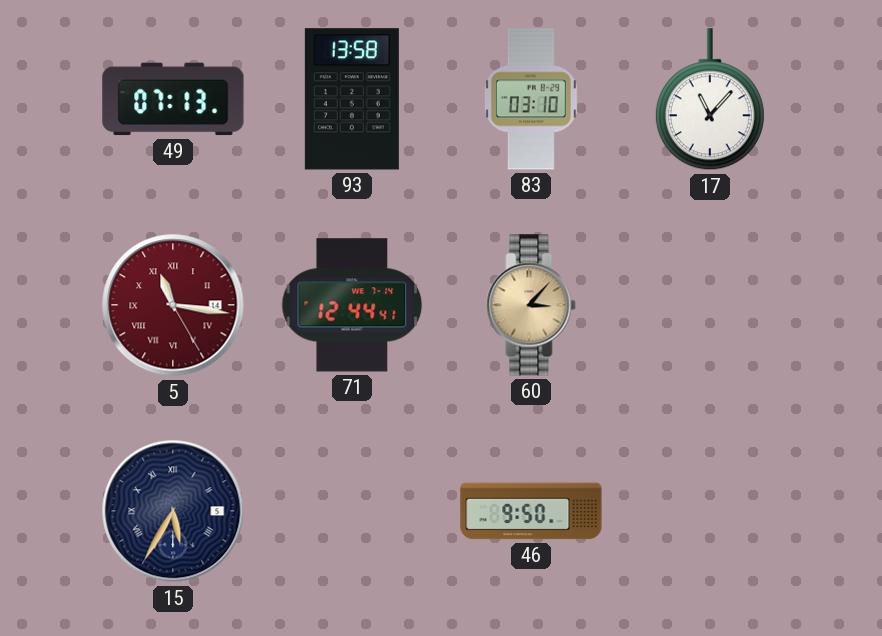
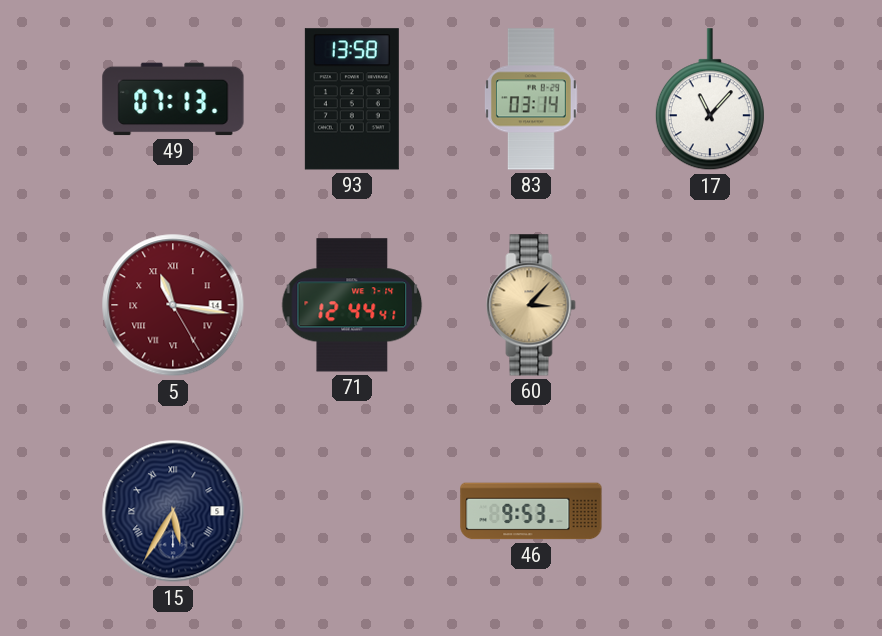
83: 03:10 -> 03:14
46: 9:50 -> 9:53
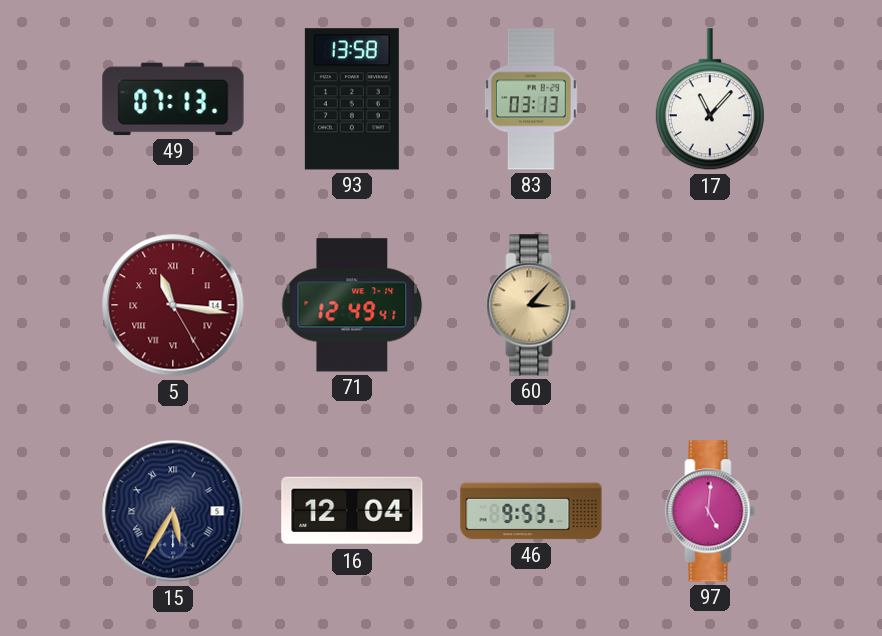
83: 03:14 -> 03:13
71: 12:44 -> 12:49
16: none -> 12:04
97: none -> 5:01
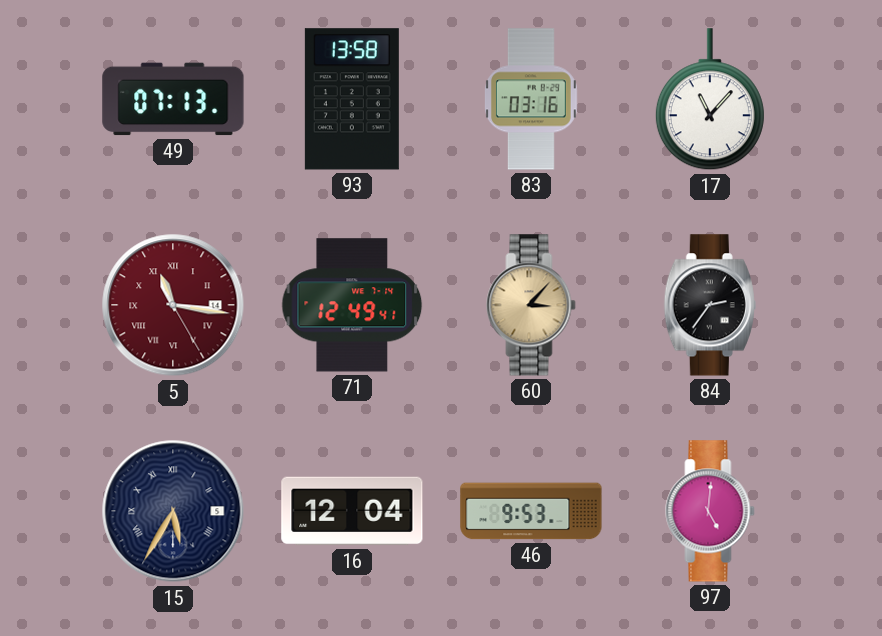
83: 03:13 -> 03:16
84: none -> 2:36
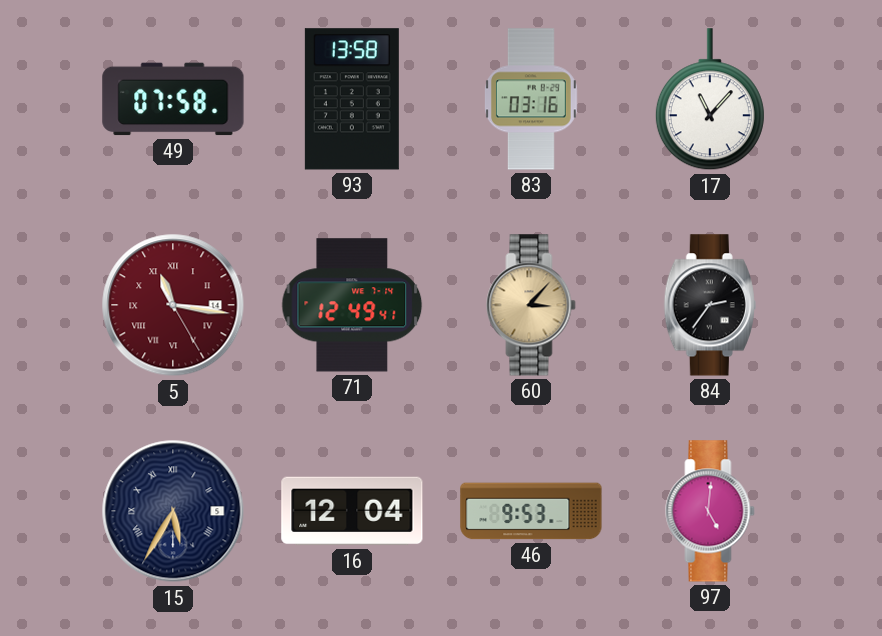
49: 07:13 -> 07:58
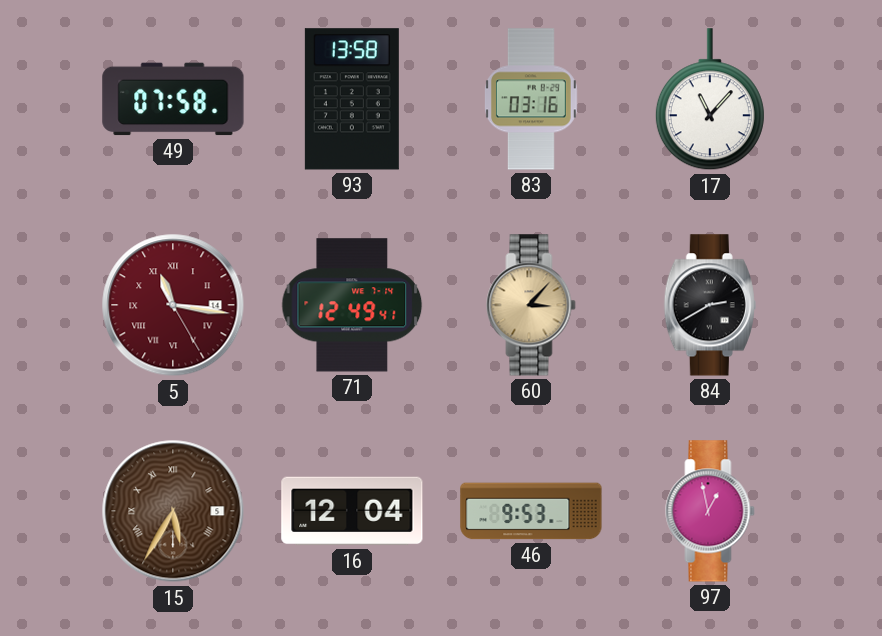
84: 2:36 -> 2:40
15 dial: navy -> brown
97: 5:01 -> 12:58
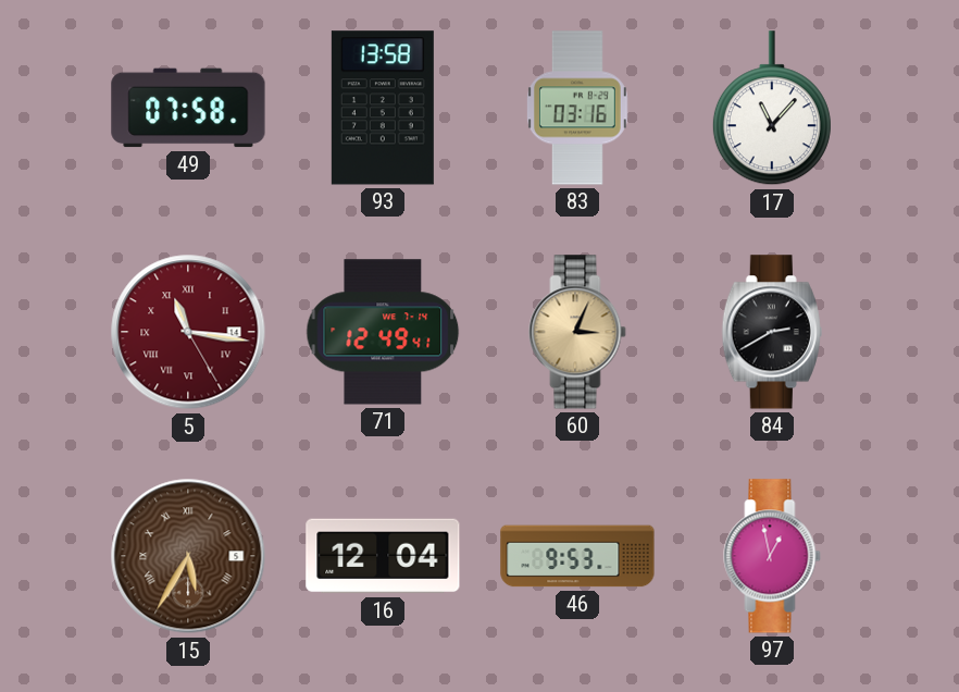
60: 3:07 -> 3:04
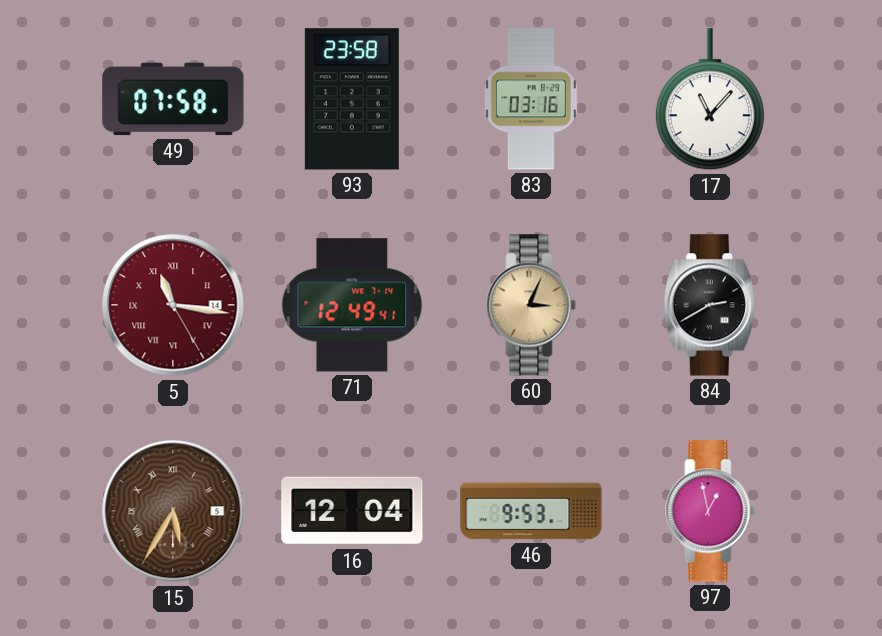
93: 13:58 -> 23:58
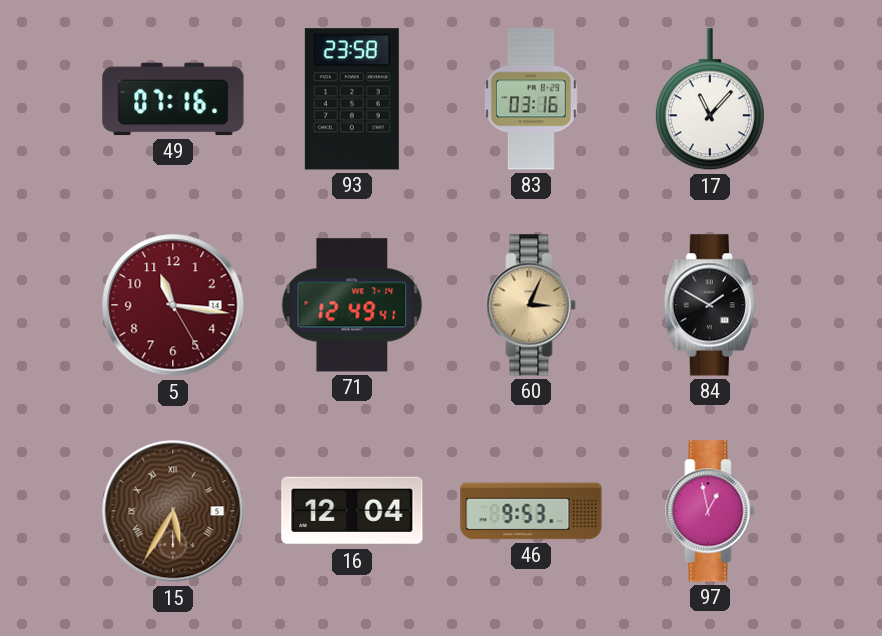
49: 07:58 -> 07:16
5 numerals: Roman -> Arabic
84: 2:40 -> 1:50
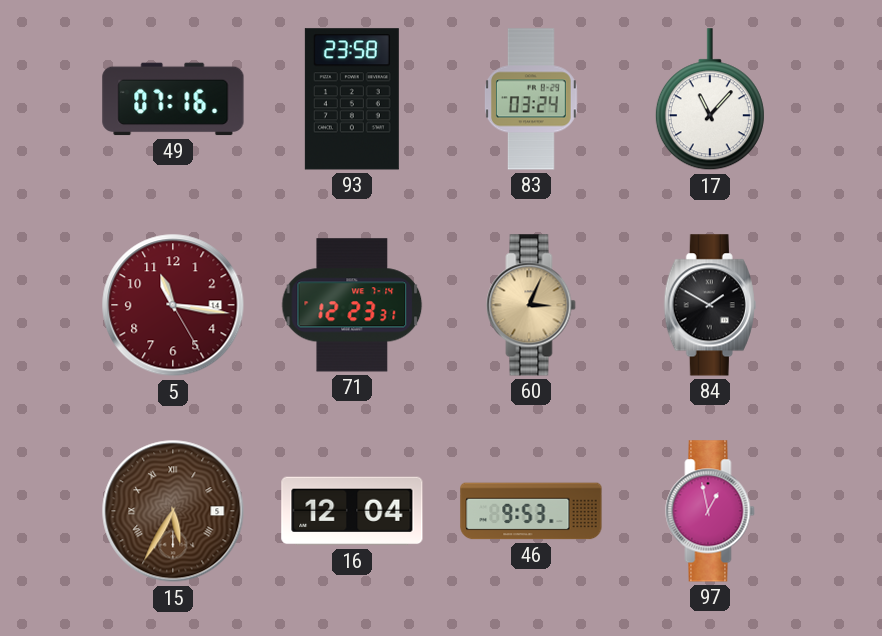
83: 03:16 -> 03:24
71: 12:49 -> 12:23
